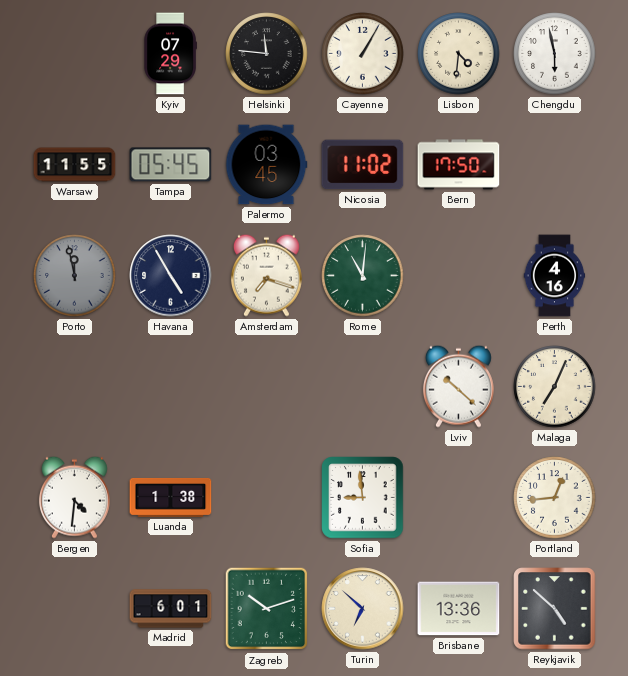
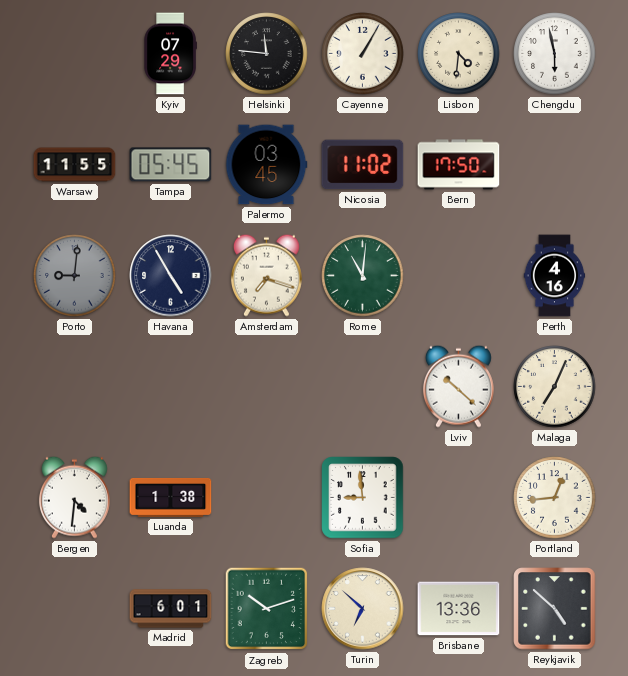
Porto: 11:58 -> 9:01
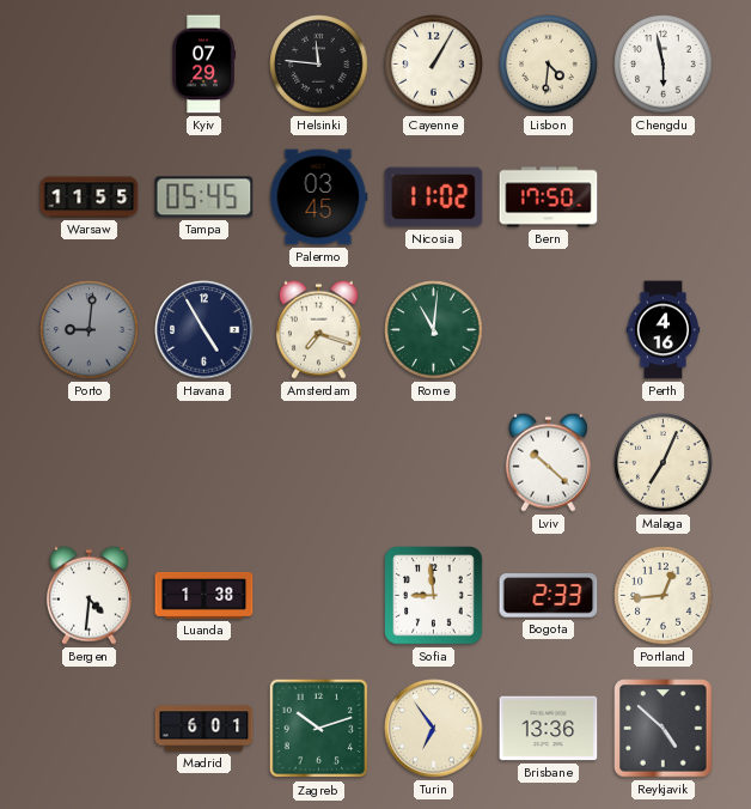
Bogota: none -> 2:33
Turin: 6:52 -> 6:54
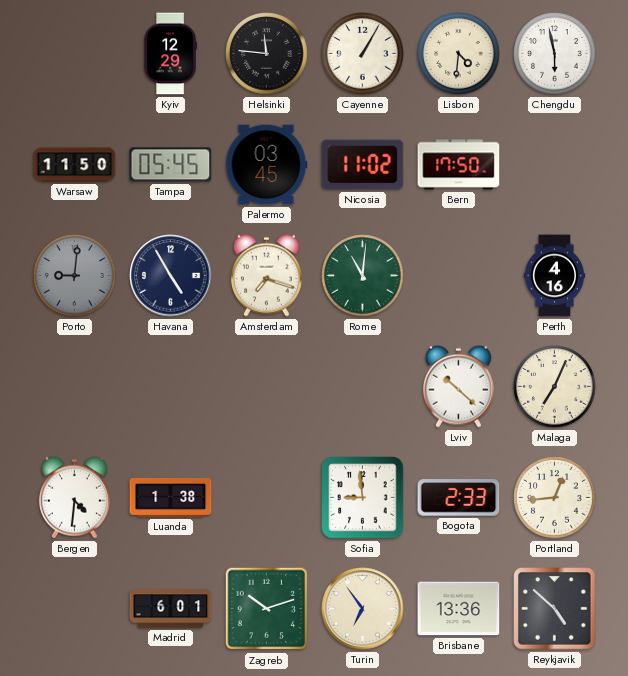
Kyiv: 07:29 -> 12:29
Warsaw: 11:55 -> 11:50
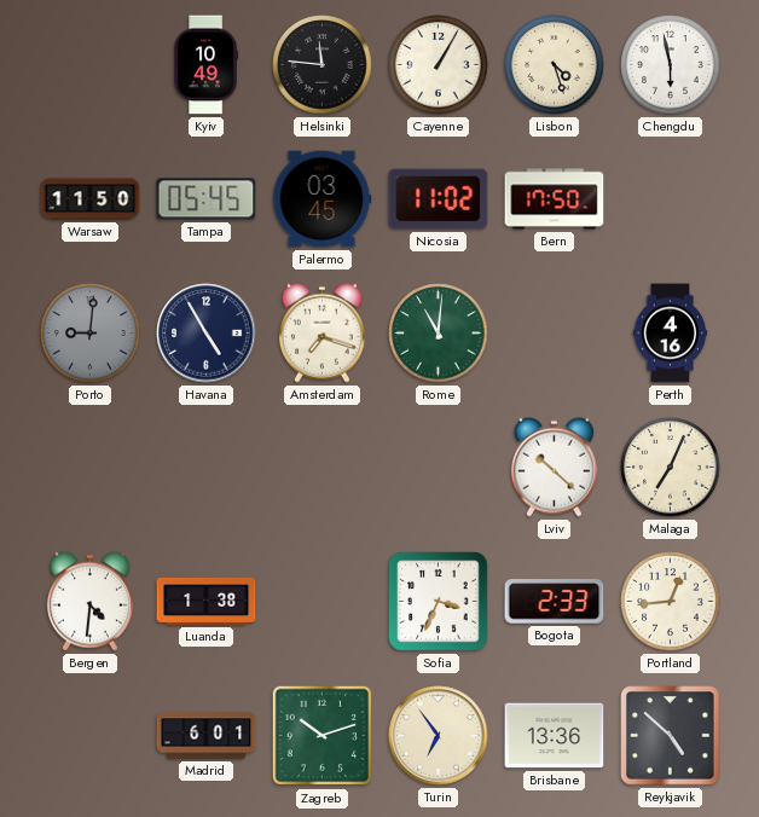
Kyiv: 12:29 -> 10:49
Lisbon: 4:31 -> 4:27
Sofia: 8:59 -> 3:34
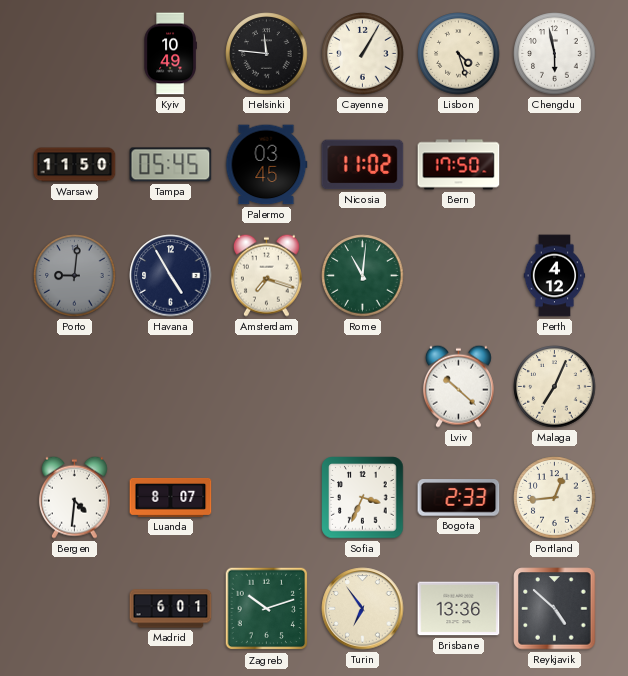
Perth: 4:16 -> 4:12
Luanda: 1:38 -> 8:07
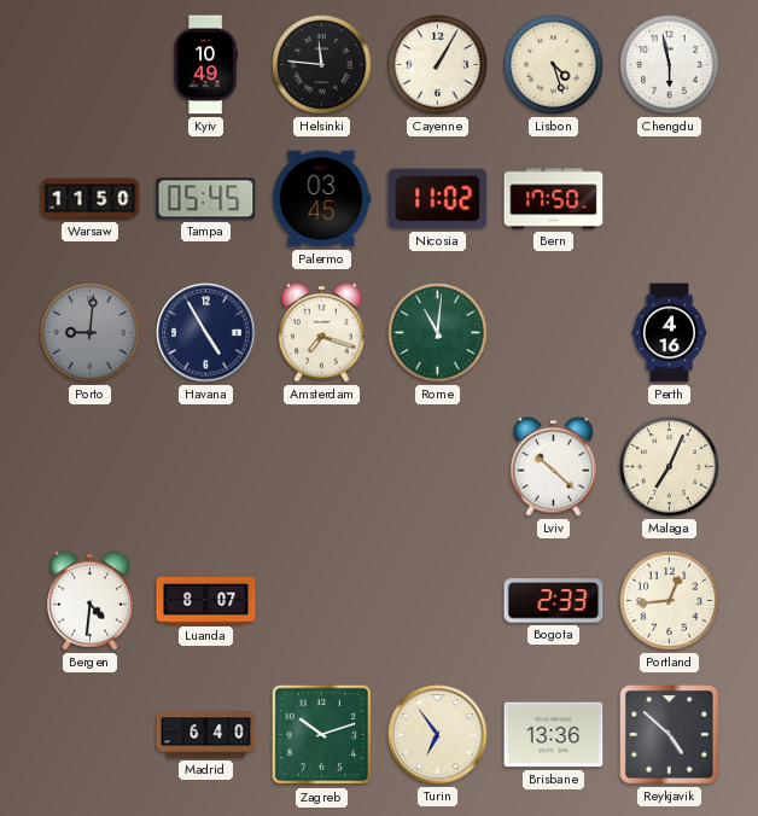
Perth: 4:12 -> 4:16
Sofia: 3:34 -> none
Madrid: 6:01 -> 6:40
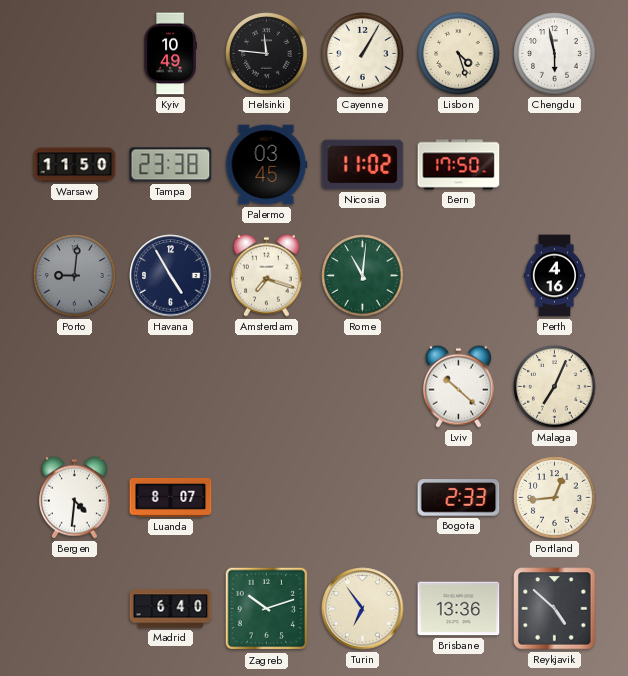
Tampa: 05:45 -> 23:38
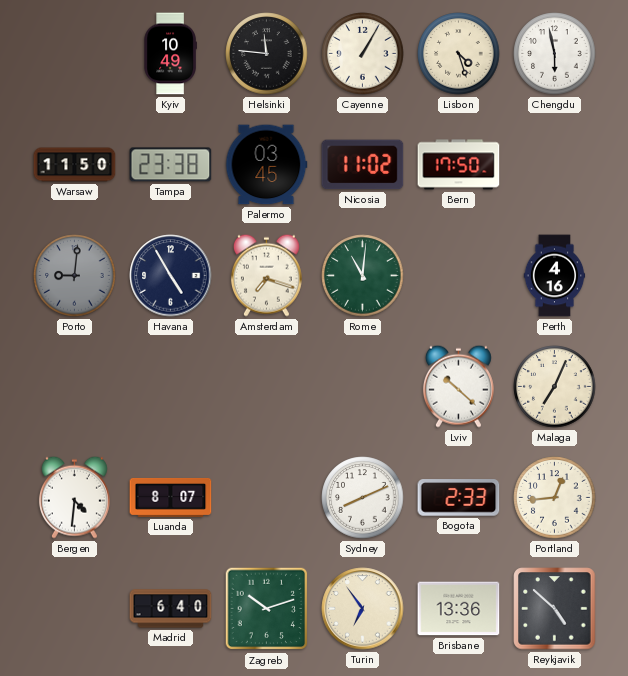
Sydney: none -> 8:11
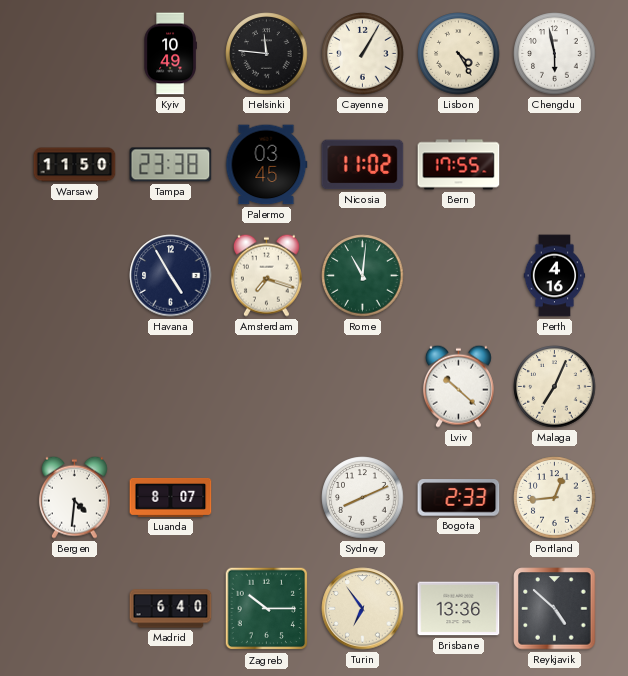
Lisbon: 4:27 -> 4:25
Bern: 17:50 -> 17:55
Porto: 9:01 -> none
Zagreb: 10:12 -> 10:15
